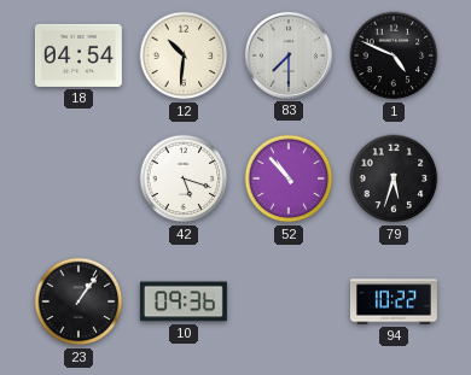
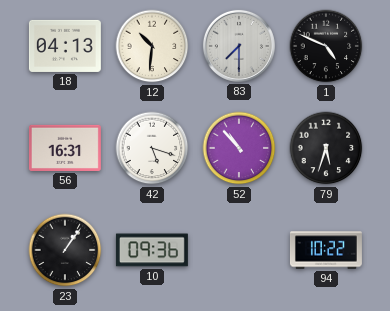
18: 04:54 -> 04:13
56: none -> 16:31
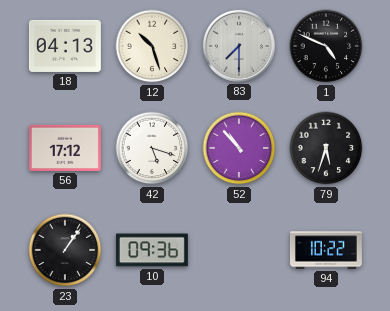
12: 10:31 -> 10:27
56: 16:31 -> 17:12
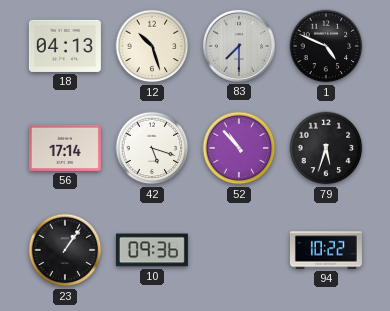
56: 17:12 -> 17:14
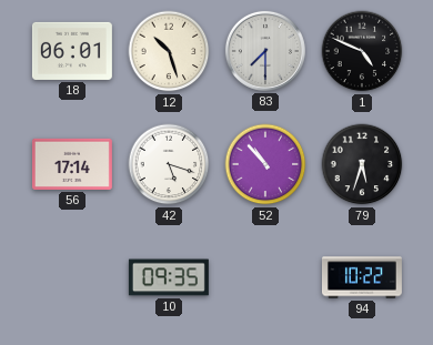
18: 04:13 -> 06:01
23: 1:06 -> none
10: 09:36 -> 09:35
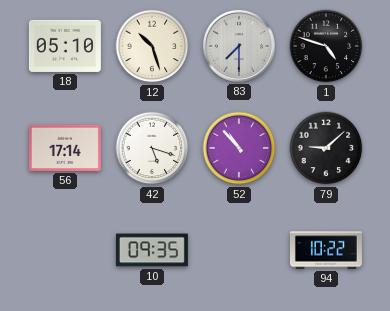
18: 06:01 -> 05:10
1: 4:49 -> 4:48
79: 5:33 -> 9:08
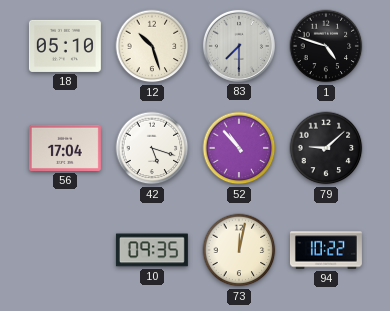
56: 17:14 -> 17:04
73: none -> 12:02
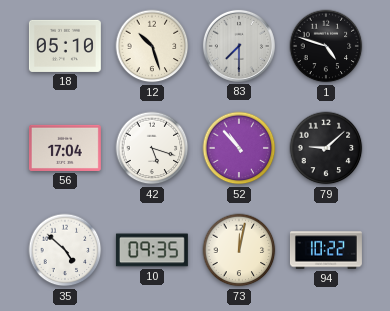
35: none -> 4:52
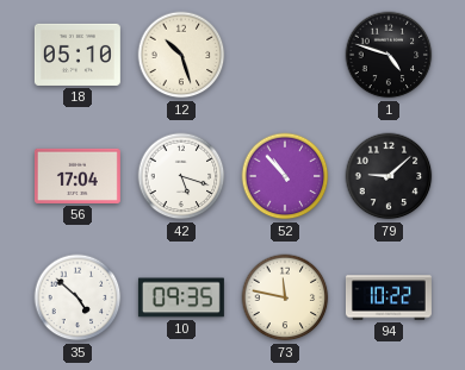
83: 7:30 -> none
73: 12:02 -> 11:47
